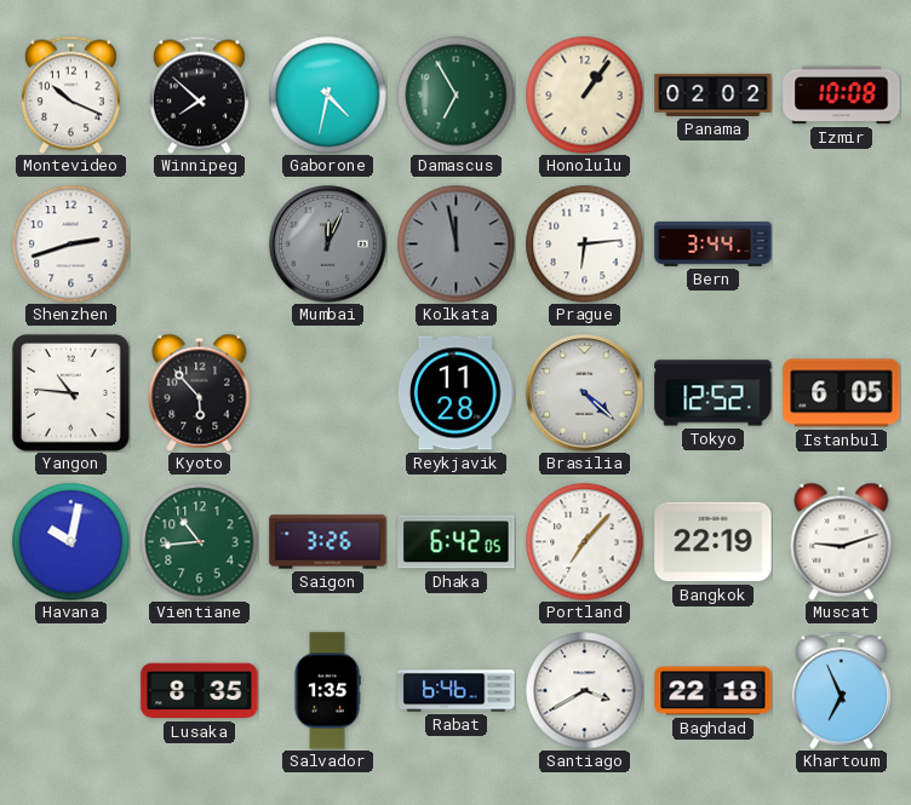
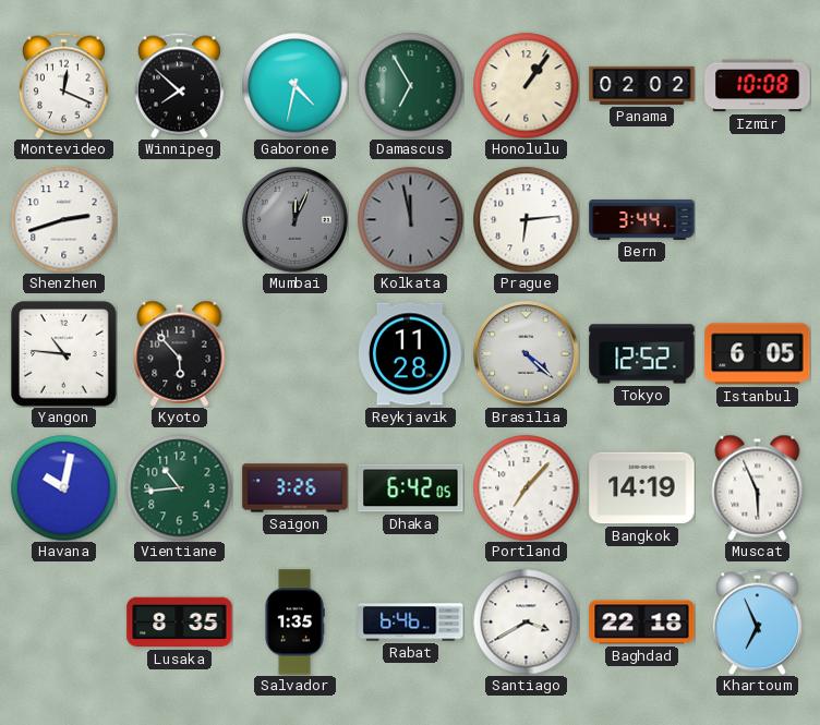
Montevideo: 10:19 -> 12:19
Bangkok: 22:19 -> 14:19
Muscat: 9:12 -> 5:56
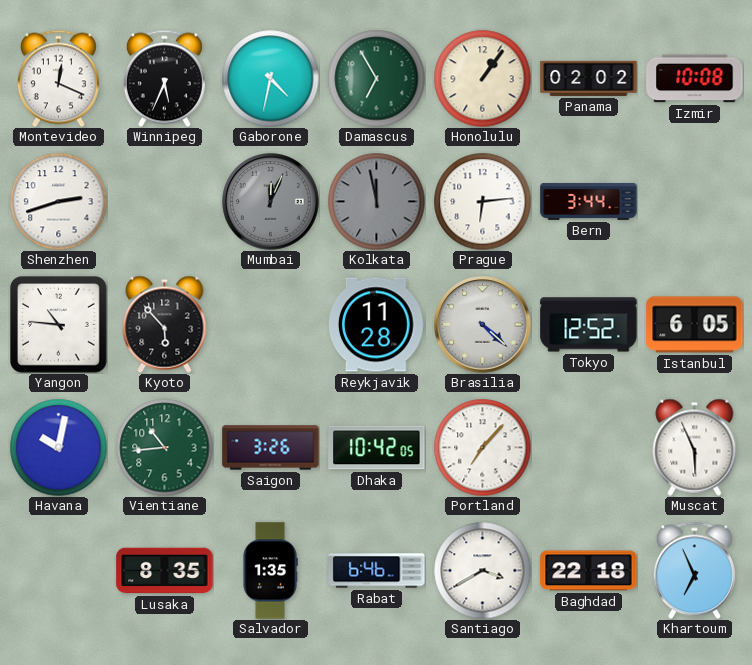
Winnipeg: 7:52 -> 5:34
Dhaka: 6:42 -> 10:42
Bangkok: 14:19 -> none
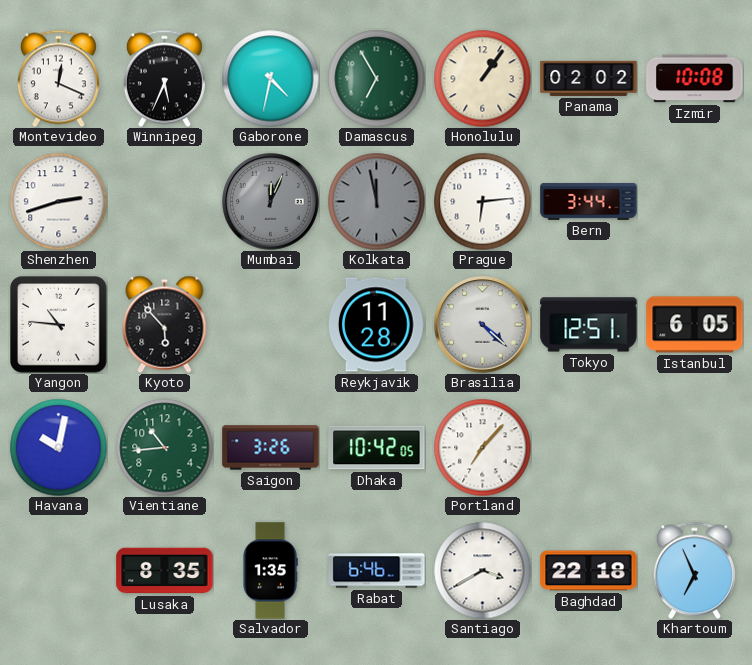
Tokyo: 12:52 -> 12:51
Muscat: 5:56 -> none
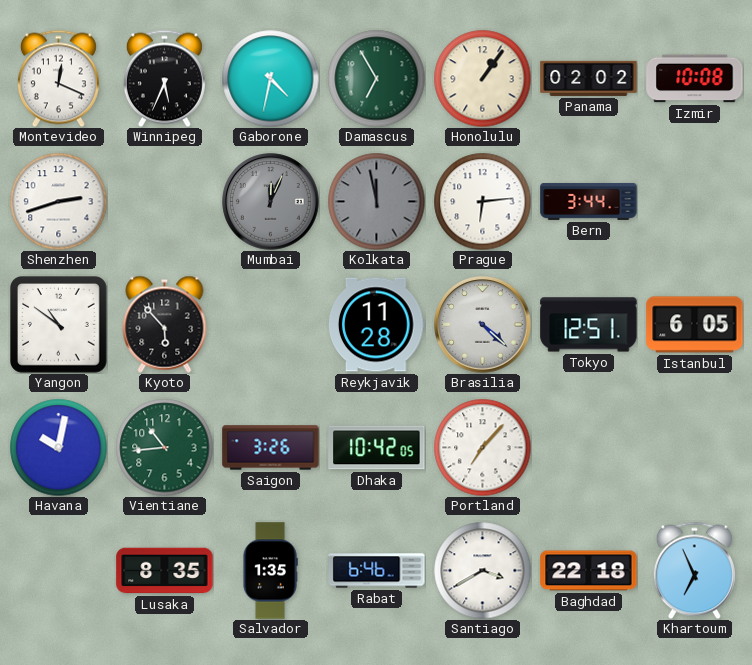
Yangon: 10:46 -> 10:51
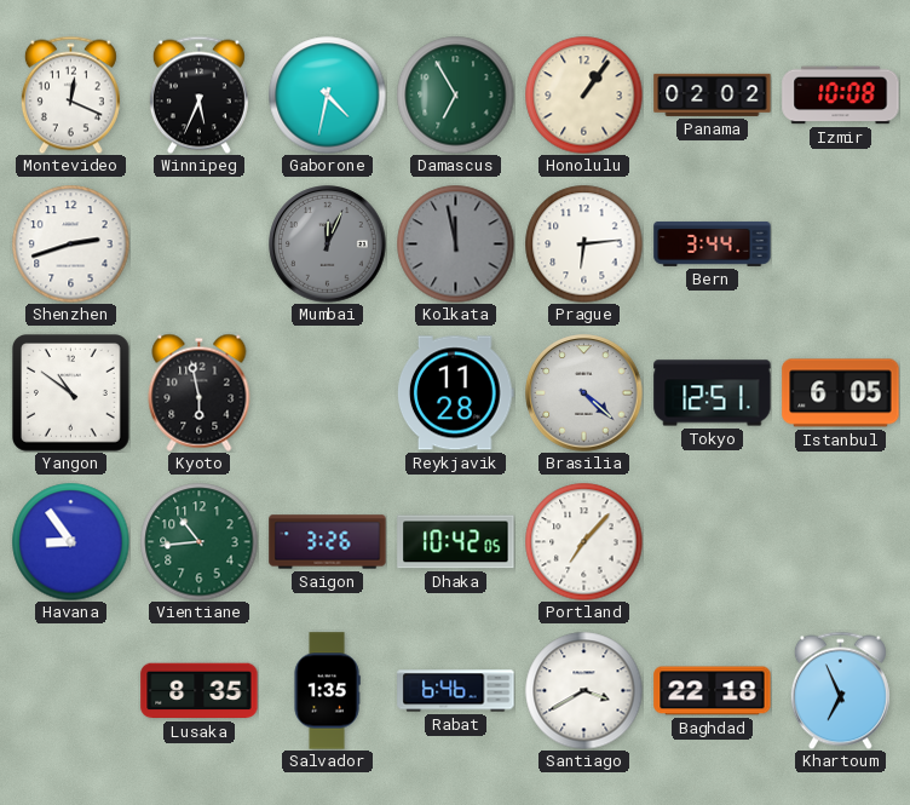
Kyoto: 5:53 -> 5:58
Havana: 10:02 -> 8:54
